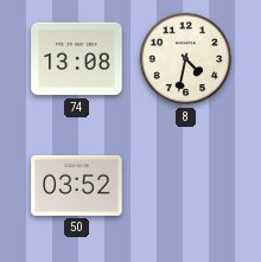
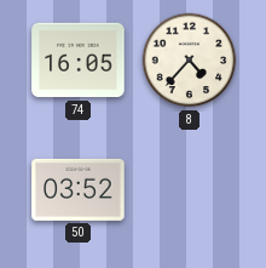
74: 13:08 -> 16:05
8: 4:32 -> 4:37
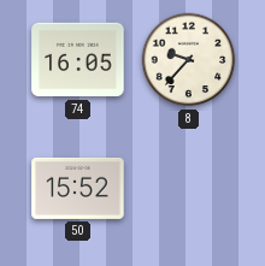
8: 4:37 -> 9:37
50: 03:52 -> 15:52
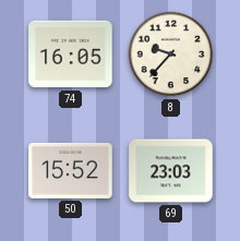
69: none -> 23:03
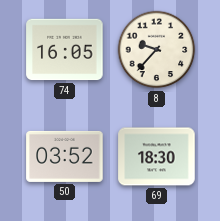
50: 15:52 -> 03:52
69: 23:03 -> 18:30
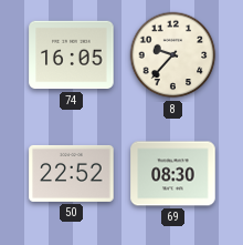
50: 03:52 -> 22:52
69: 18:30 -> 08:30
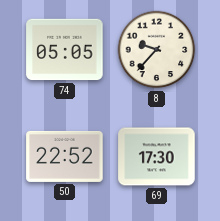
74: 16:05 -> 05:05
69: 08:30 -> 17:30
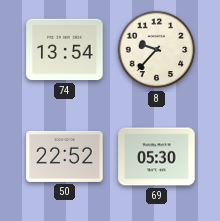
74: 05:05 -> 13:54
69: 17:30 -> 05:30
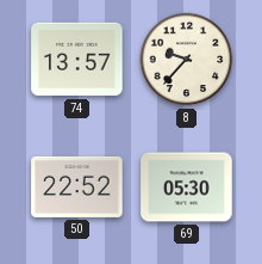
74: 13:54 -> 13:57
